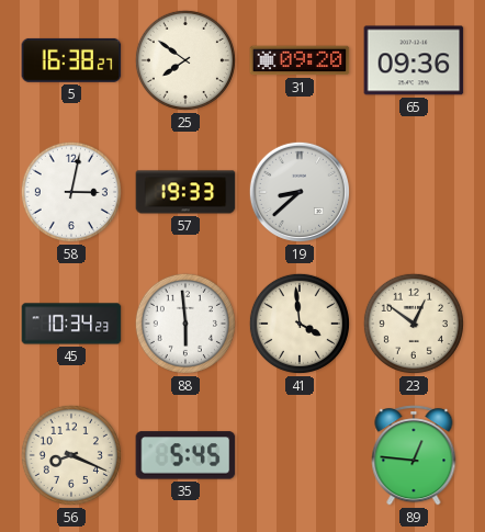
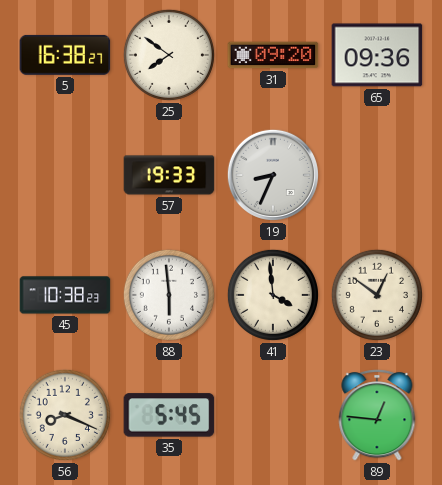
58: 3:02 -> none
19: 8:38 -> 8:34
45: 10:34 -> 10:38
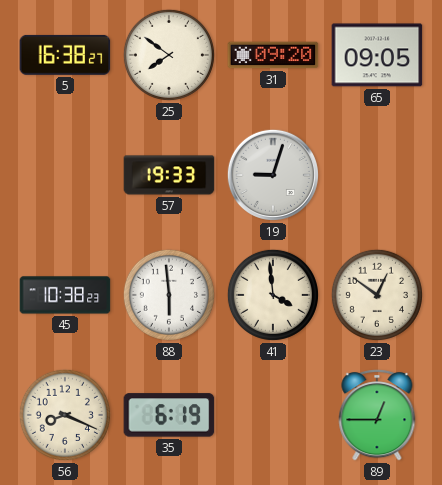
65: 09:36 -> 09:05
19: 8:34 -> 9:03
35: 5:45 -> 6:19
89: 12:46 -> 12:45
